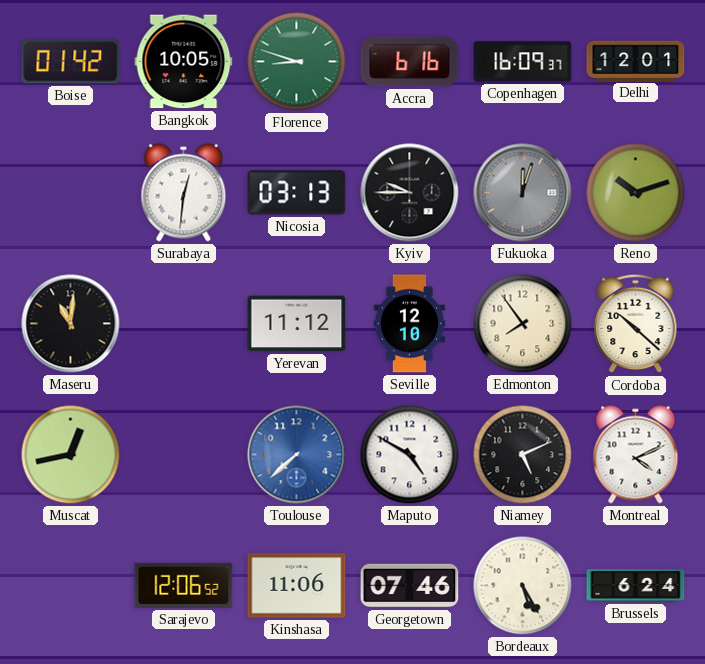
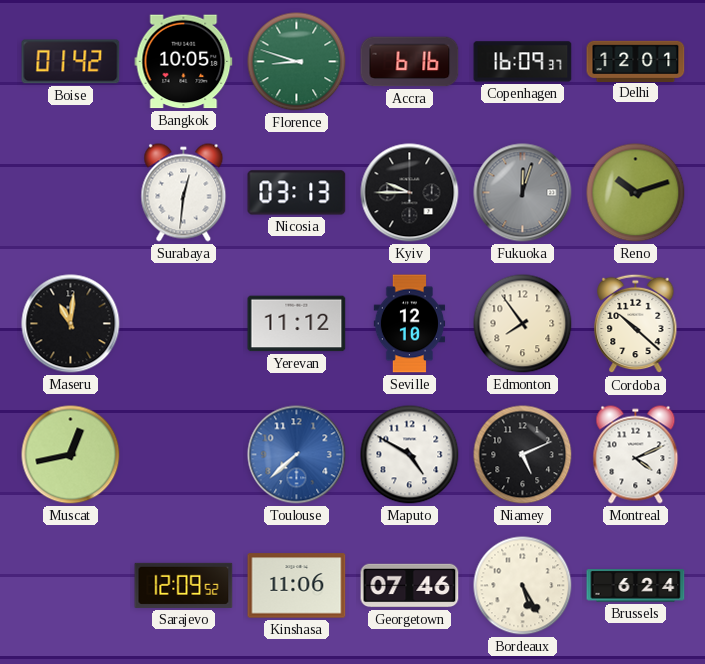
Sarajevo: 12:06 -> 12:09
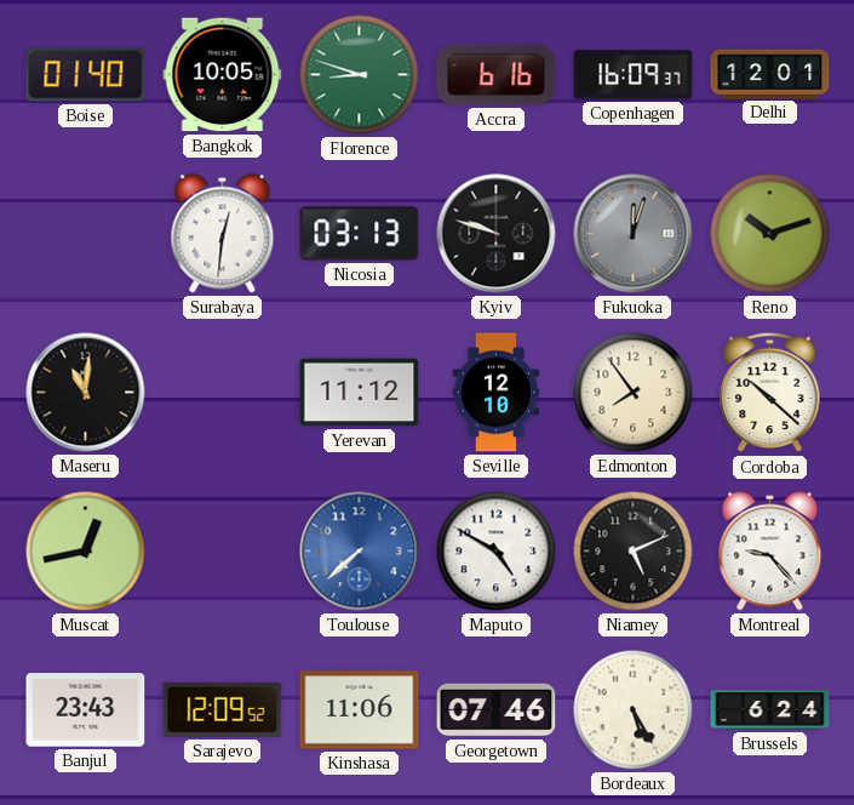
Boise: 01:42 -> 01:40
Kyiv: 9:45 -> 9:48
Montreal: 4:11 -> 9:23
Banjul: none -> 23:43
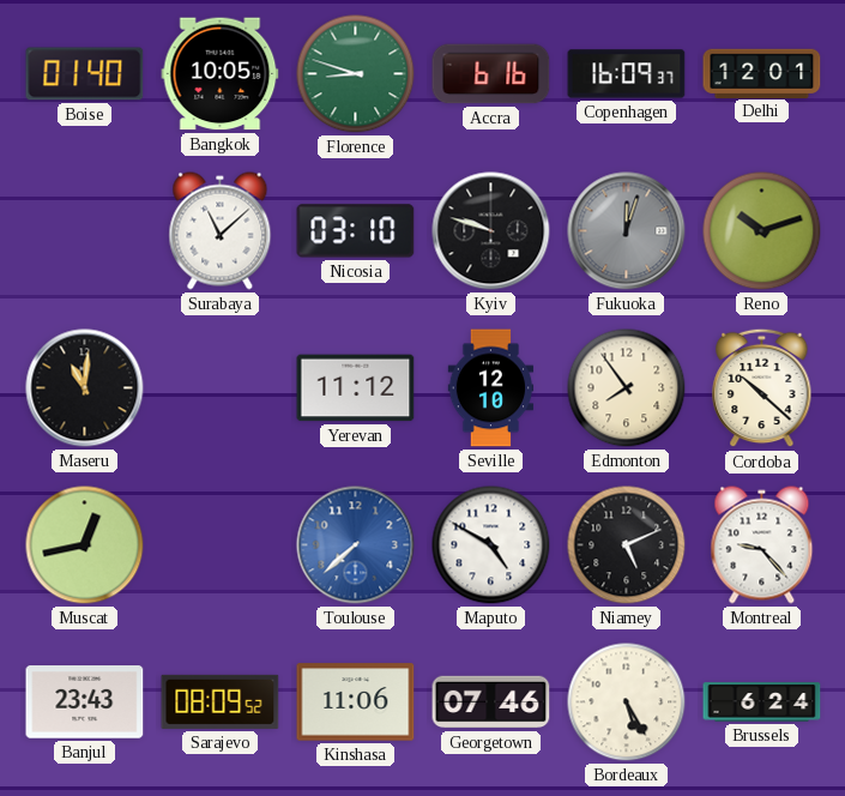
Surabaya: 12:31 -> 11:08
Nicosia: 03:13 -> 03:10
Sarajevo: 12:09 -> 08:09
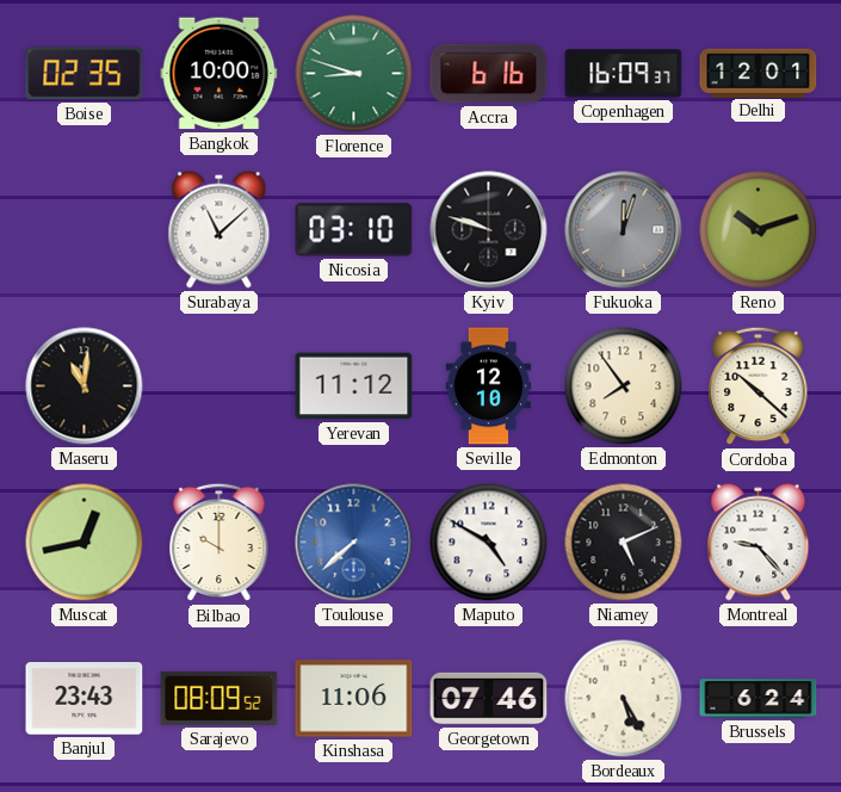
Boise: 01:40 -> 02:35
Bangkok: 10:05 -> 10:00
Bilbao: none -> 10:00
